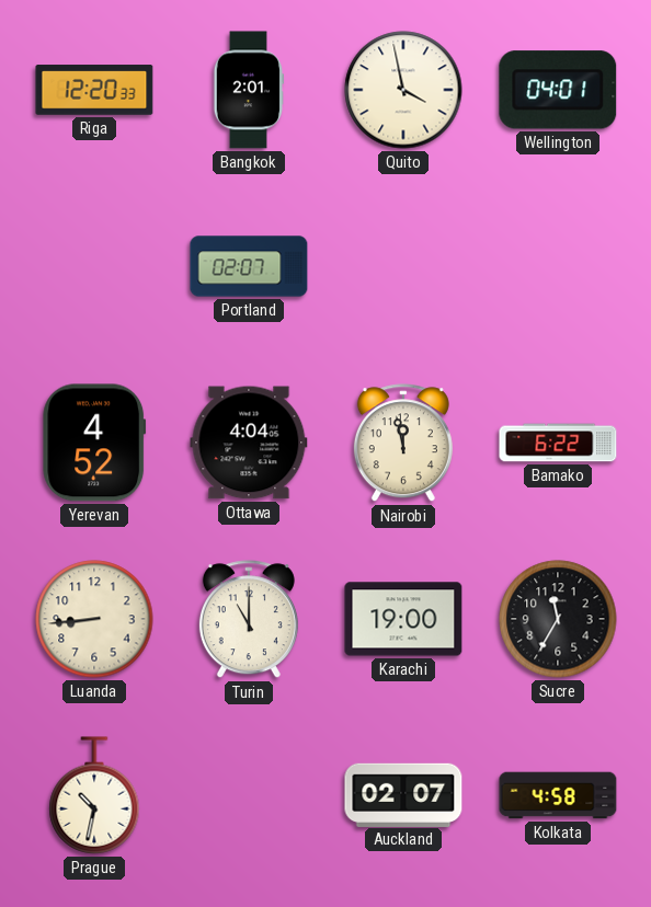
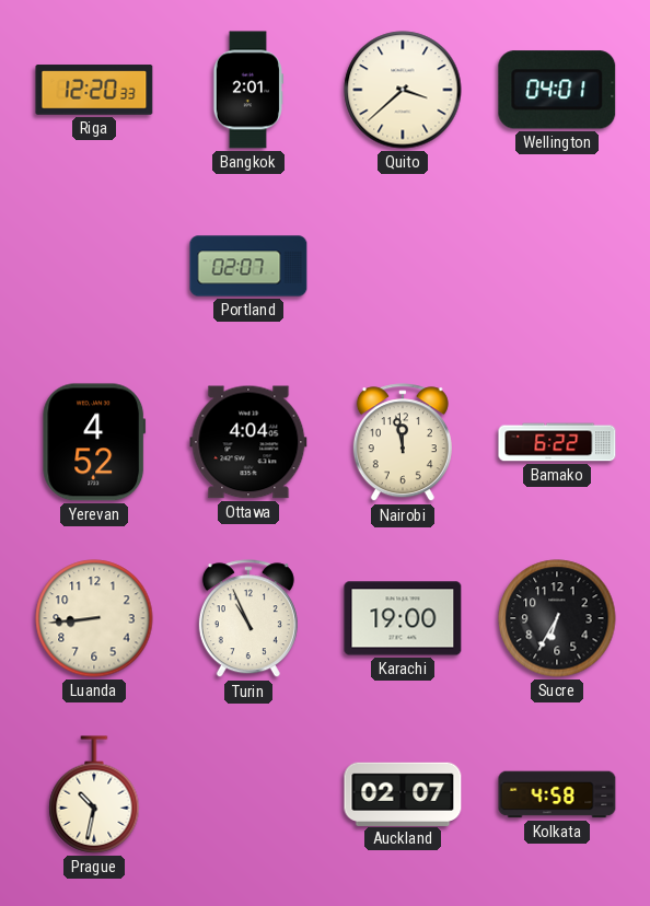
Quito: 3:58 -> 3:38
Turin: 11:00 -> 10:56
Sucre: 11:35 -> 6:35
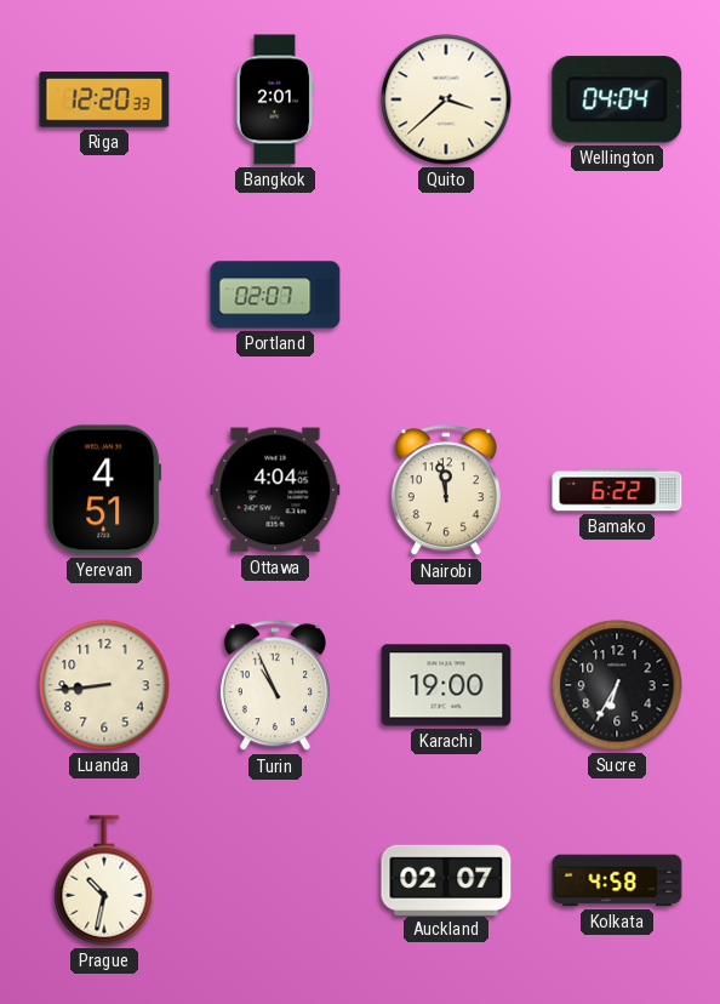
Wellington: 04:01 -> 04:04
Yerevan: 4:52 -> 4:51
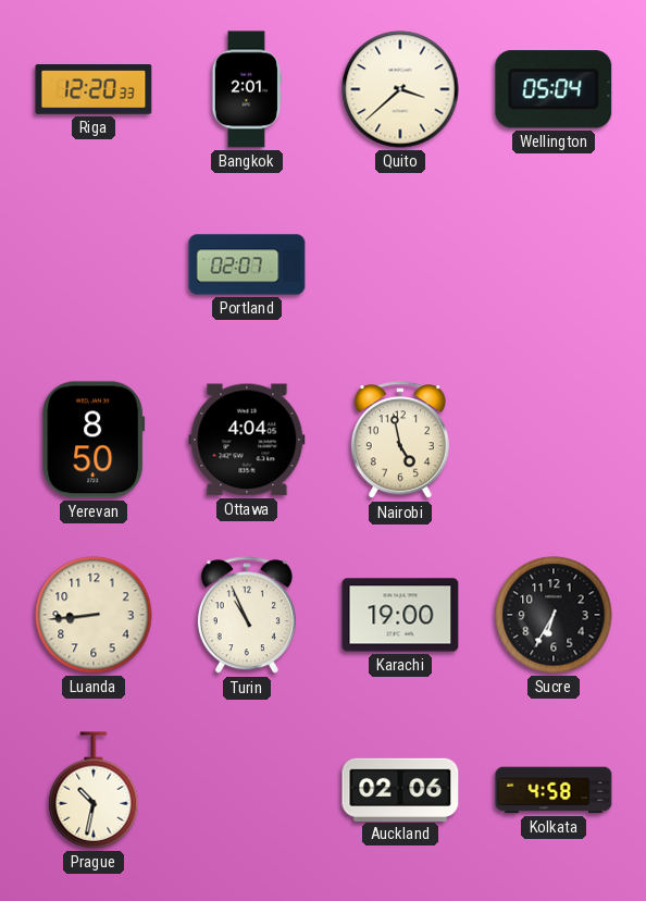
Wellington: 04:04 -> 05:04
Yerevan: 4:51 -> 8:50
Nairobi: 11:58 -> 4:58
Bamako: 6:22 -> none
Auckland: 02:07 -> 02:06
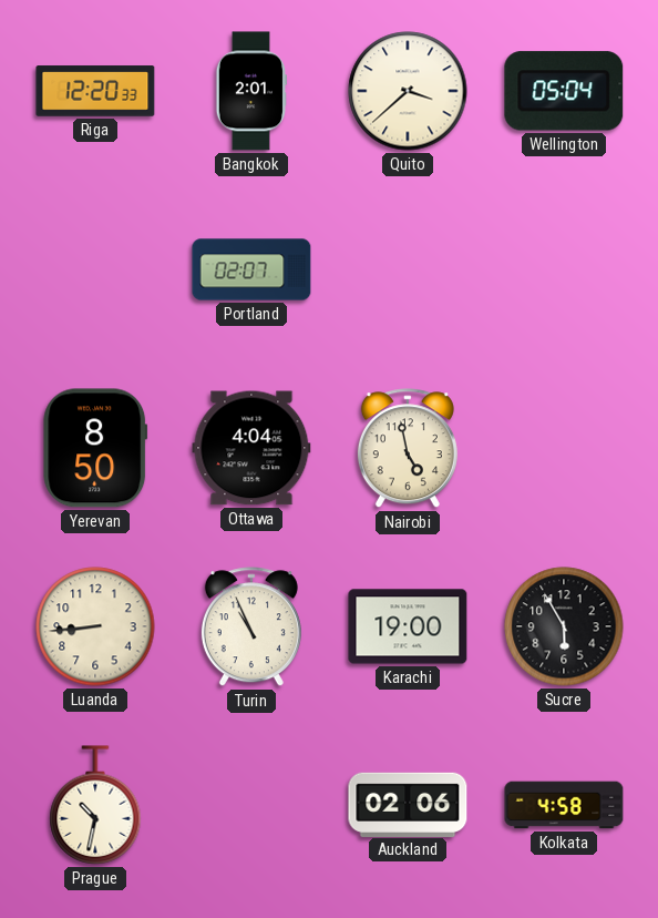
Sucre: 6:35 -> 5:55
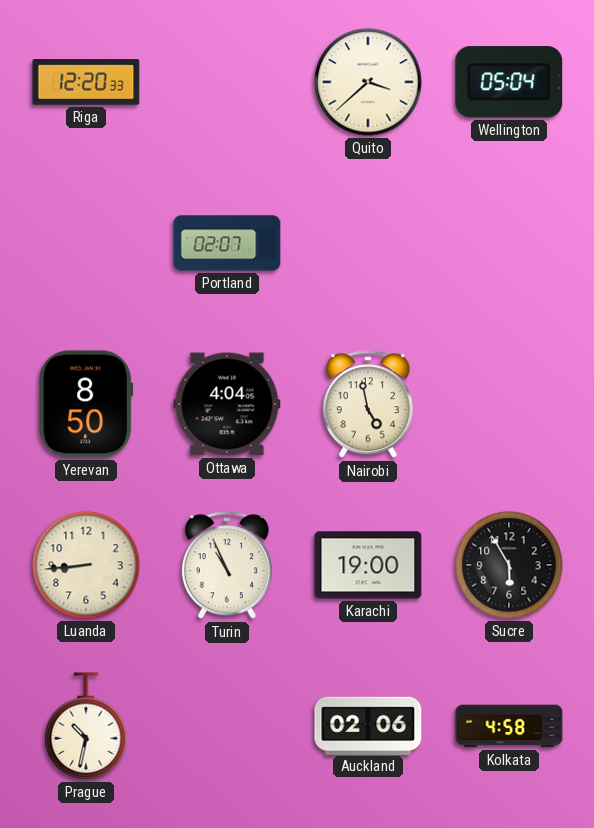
Bangkok: 2:01 -> none
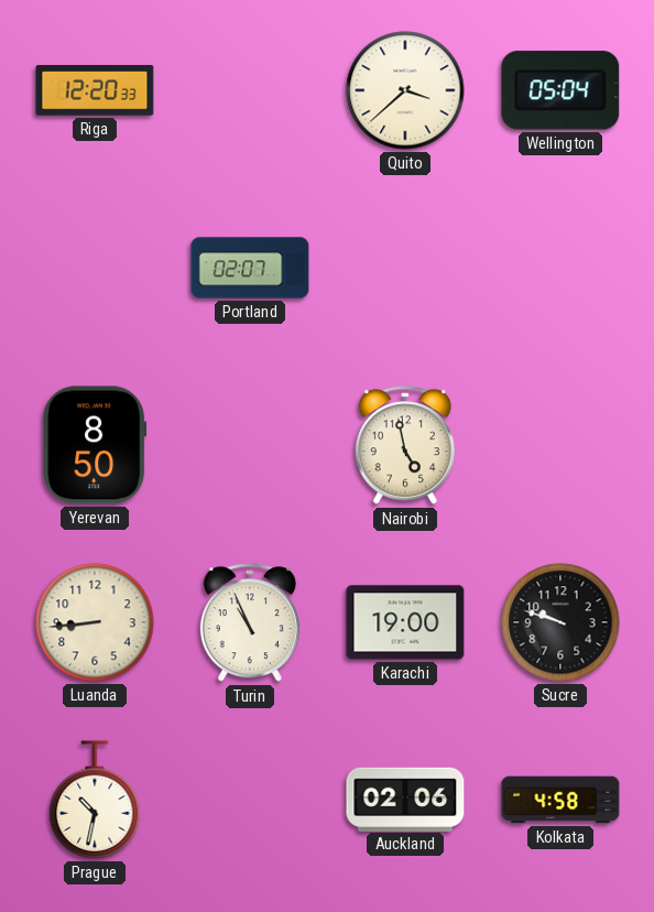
Ottawa: 4:04 -> none
Sucre: 5:55 -> 9:48
